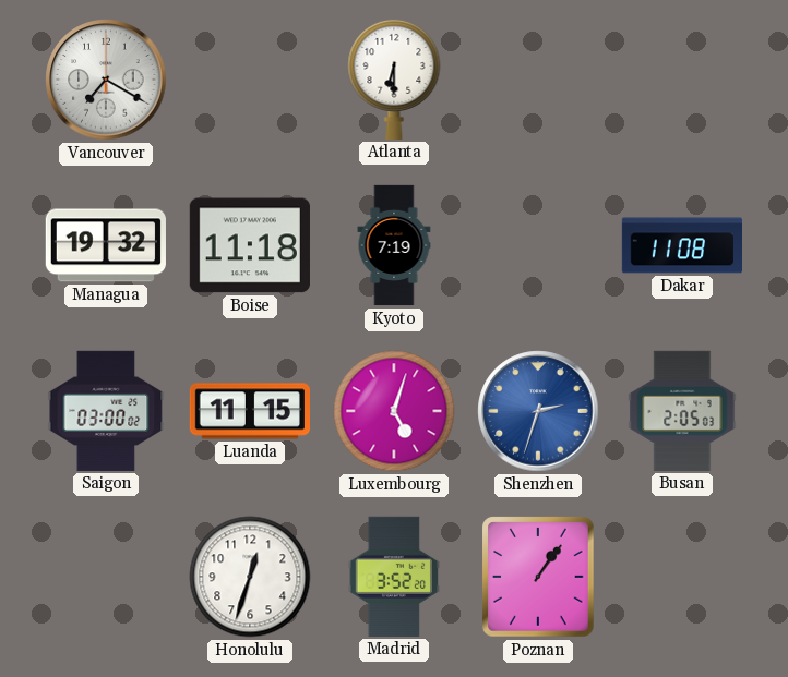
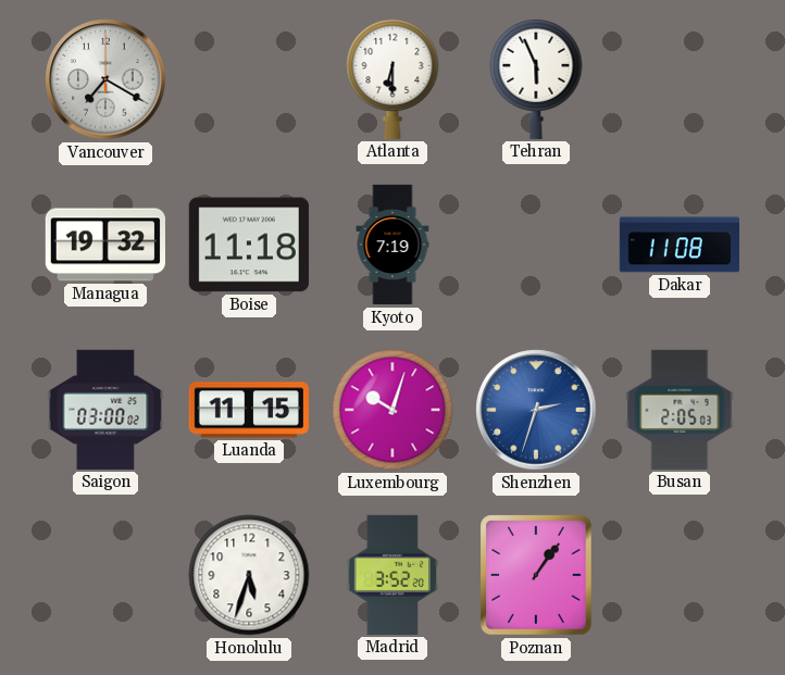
Tehran: none -> 5:56
Luxembourg: 5:03 -> 10:03
Honolulu: 12:33 -> 5:33
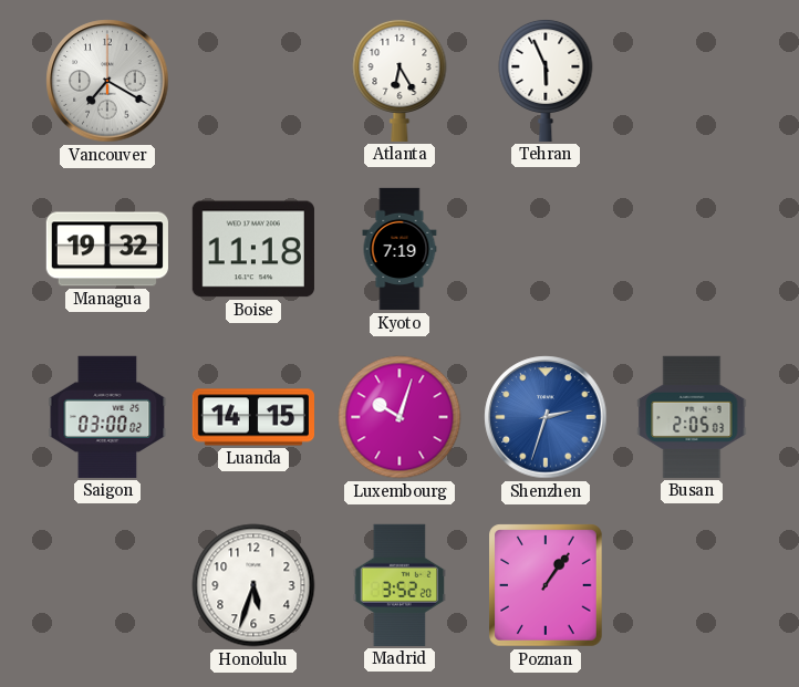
Atlanta: 6:30 -> 6:25
Dakar: 11:08 -> none
Luanda: 11:15 -> 14:15
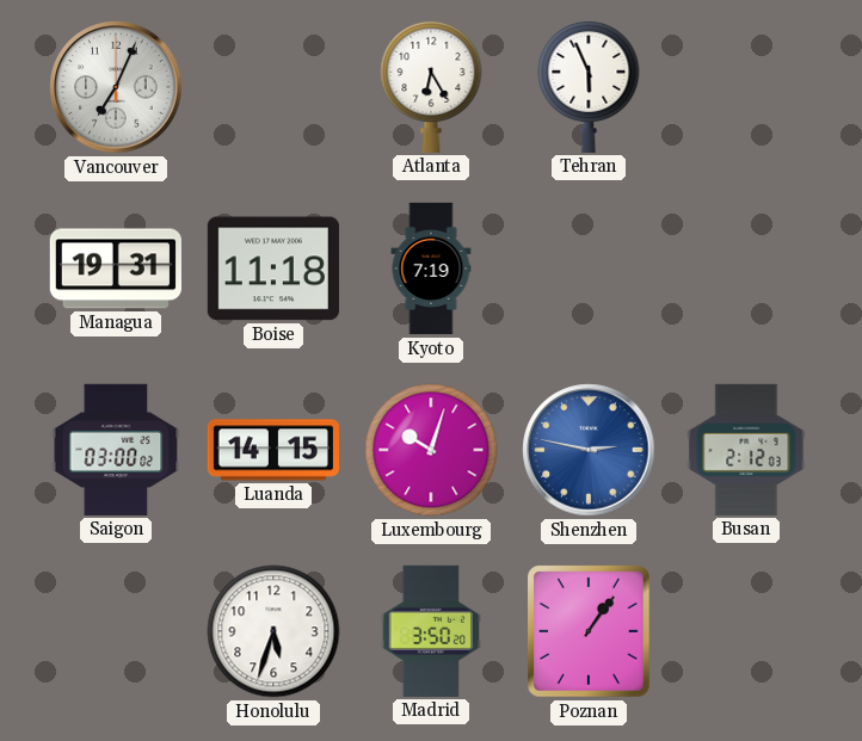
Vancouver: 7:20 -> 7:04
Managua: 19:32 -> 19:31
Shenzhen: 2:33 -> 2:47
Busan: 2:05 -> 2:12
Madrid: 3:52 -> 3:50
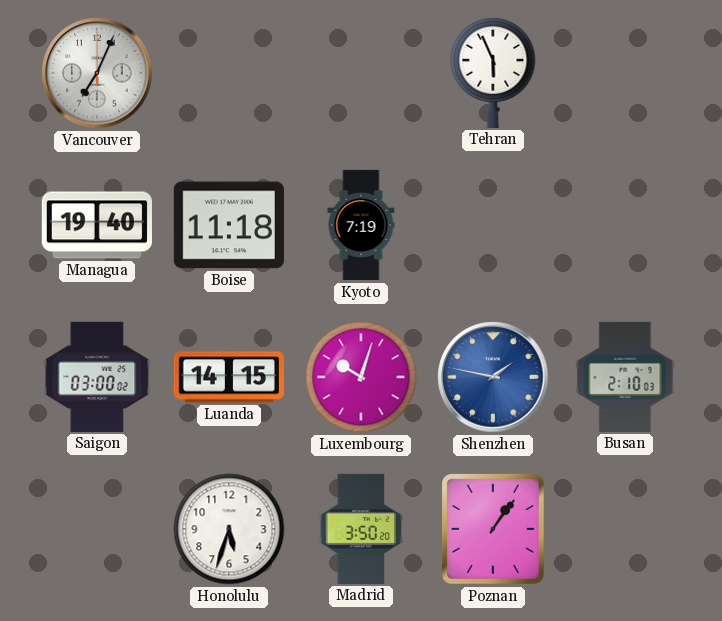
Atlanta: 6:25 -> none
Managua: 19:31 -> 19:40
Shenzhen: 2:47 -> 1:47
Busan: 2:12 -> 2:10
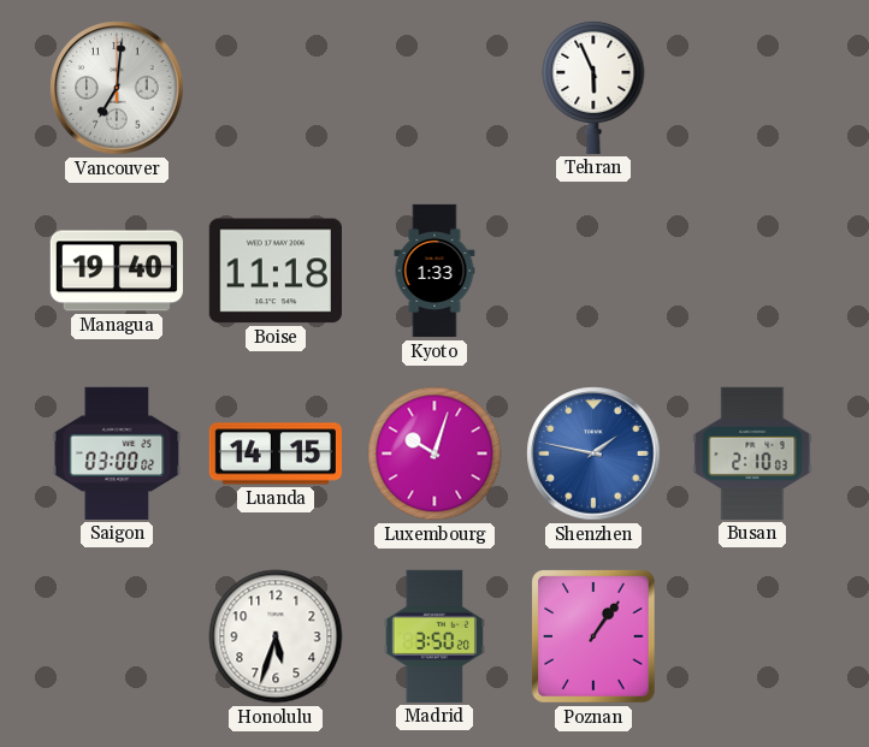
Vancouver: 7:04 -> 7:01
Kyoto: 7:19 -> 1:33
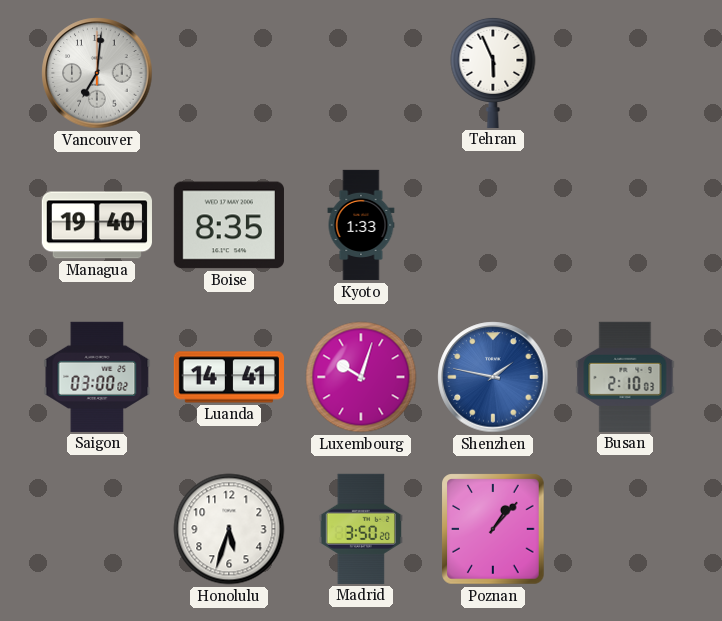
Boise: 11:18 -> 8:35
Luanda: 14:15 -> 14:41
Poznan: 1:06 -> 1:07
